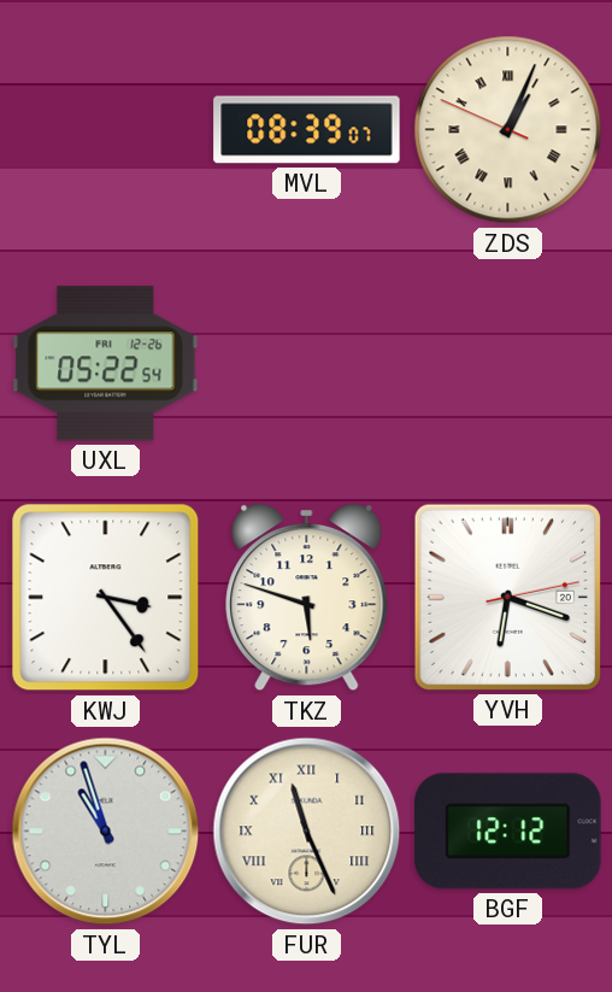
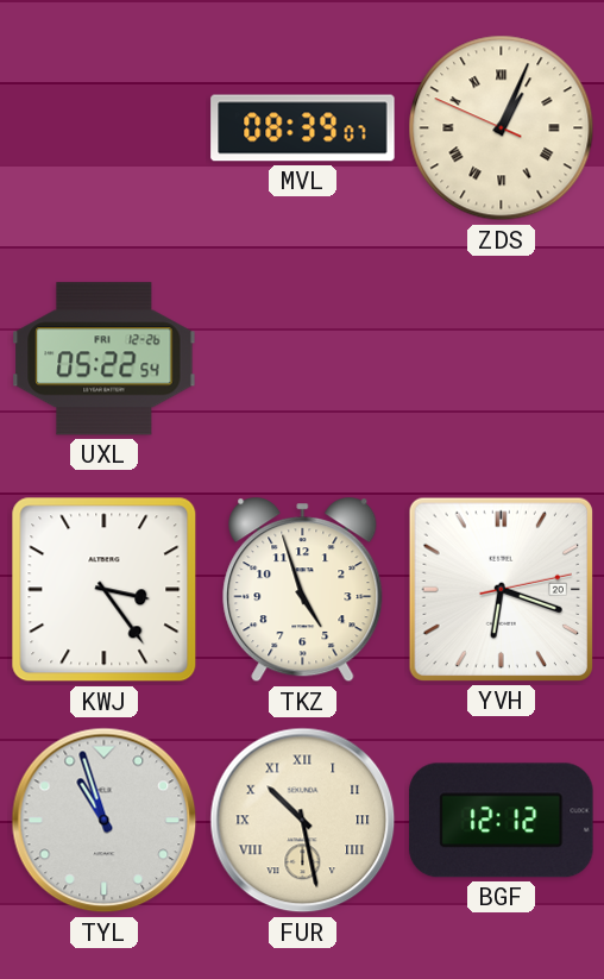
TKZ: 5:48 -> 4:57
FUR: 11:26 -> 10:28
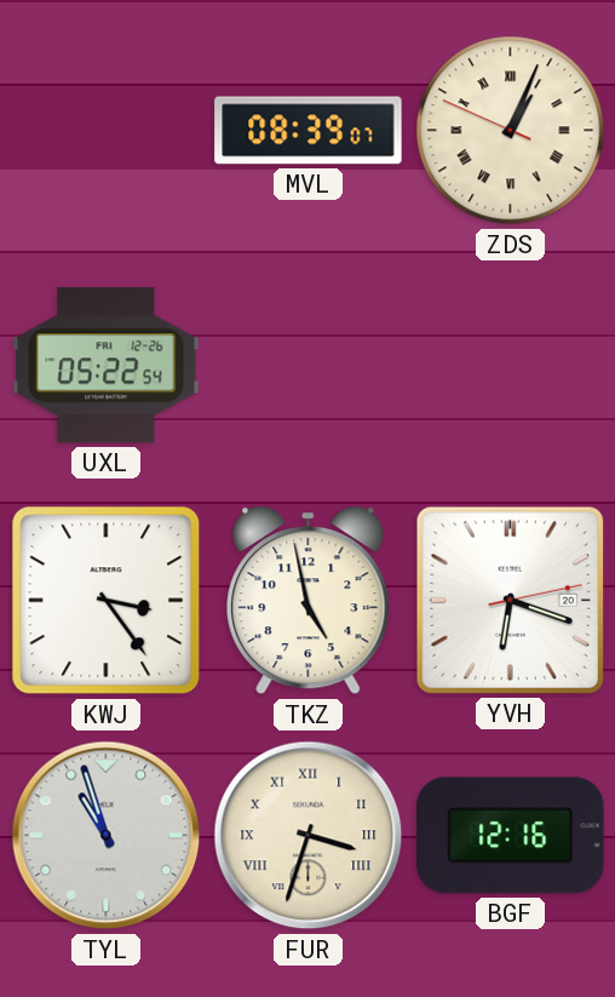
TKZ: 4:57 -> 4:58
FUR: 10:28 -> 3:33
BGF: 12:12 -> 12:16
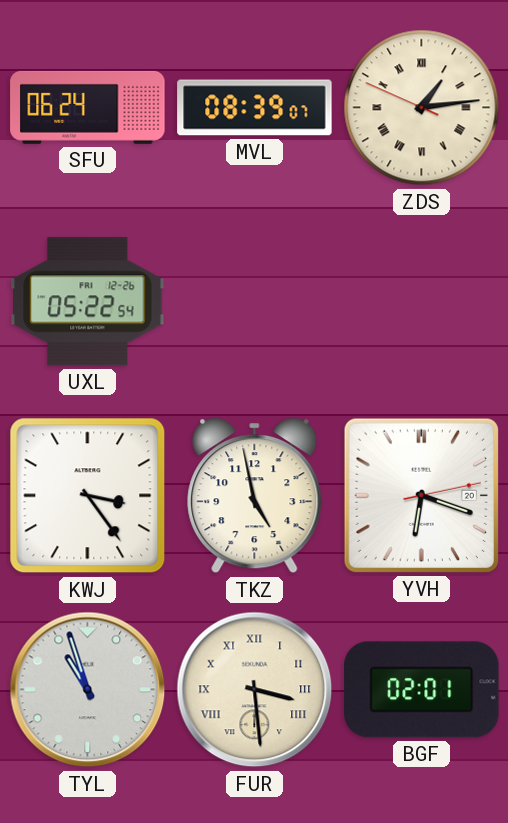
SFU: none -> 06:24
ZDS: 1:03 -> 1:13
FUR: 3:33 -> 3:29
BGF: 12:16 -> 02:01
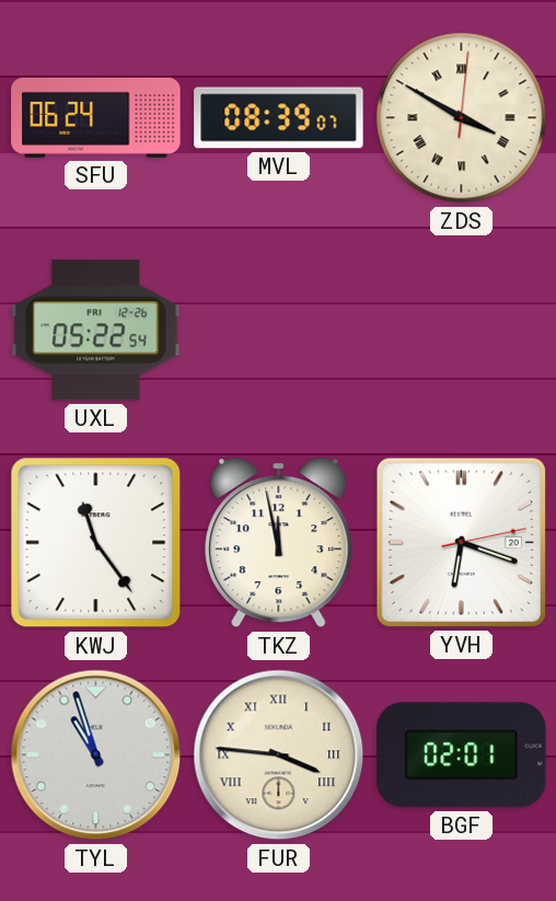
ZDS: 1:13 -> 3:50
KWJ: 3:24 -> 11:24
TKZ: 4:58 -> 11:58
FUR: 3:29 -> 3:46
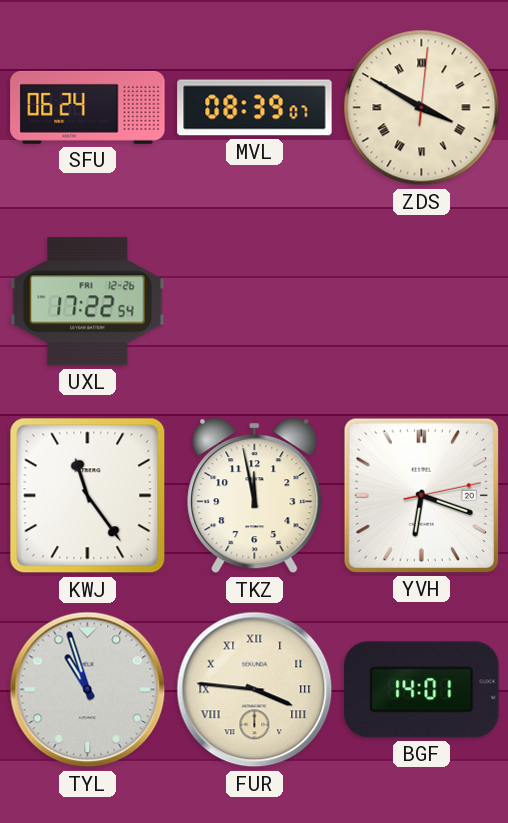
UXL: 05:22 -> 17:22
BGF: 02:01 -> 14:01
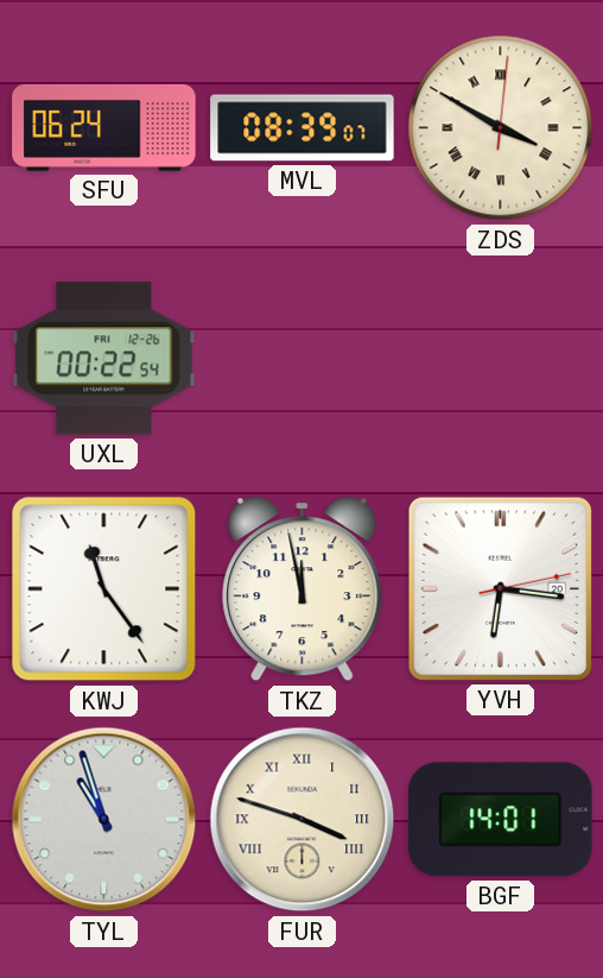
UXL: 17:22 -> 00:22
YVH: 6:18 -> 6:16
FUR: 3:46 -> 3:48
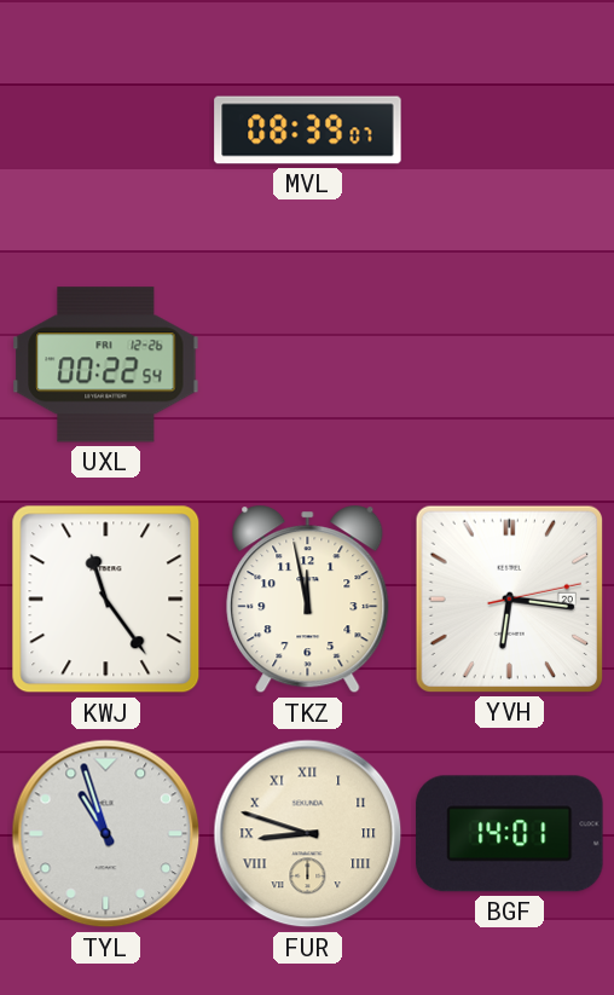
SFU: 06:24 -> none
ZDS: 3:50 -> none
FUR: 3:48 -> 8:48
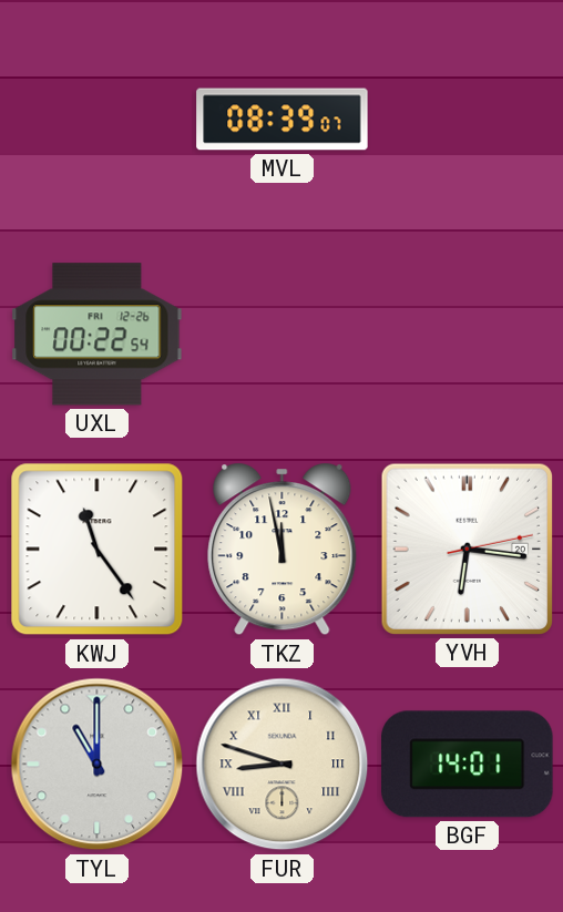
TYL: 10:57 -> 11:00
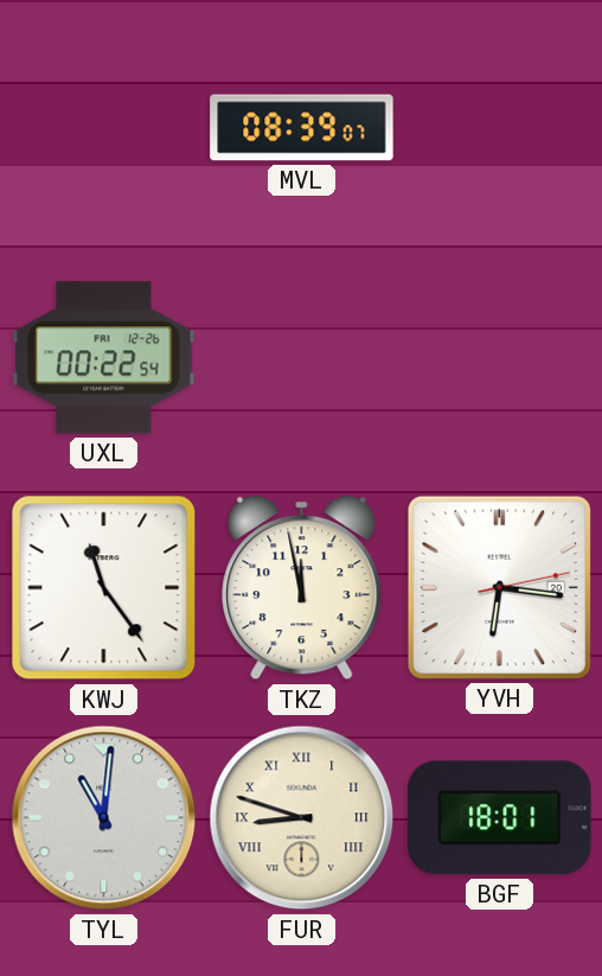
TYL: 11:00 -> 11:01
BGF: 14:01 -> 18:01
